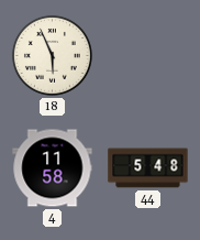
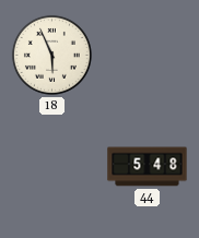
4: 11:58 -> none
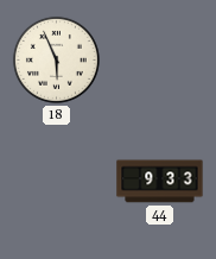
44: 5:48 -> 9:33
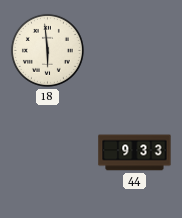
18: 5:56 -> 5:59
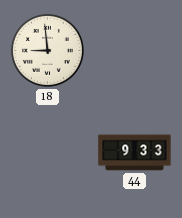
18: 5:59 -> 8:59
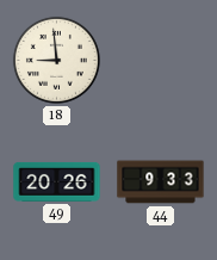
49: none -> 20:26
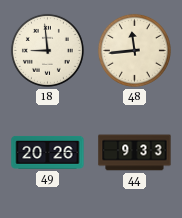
48: none -> 11:44
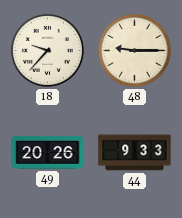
18: 8:59 -> 9:37
48: 11:44 -> 9:15
